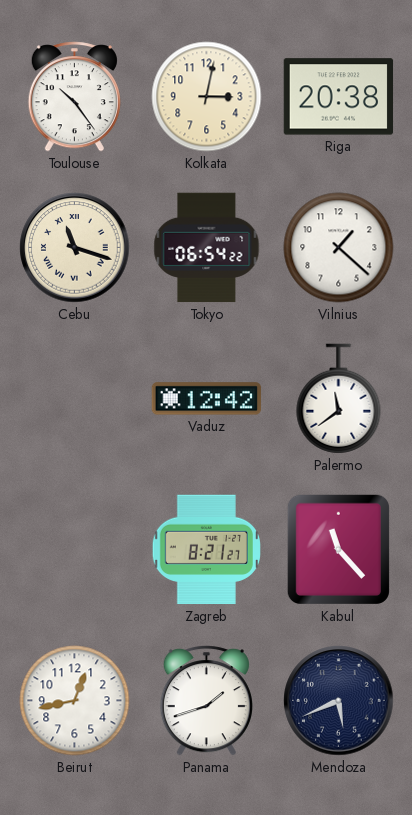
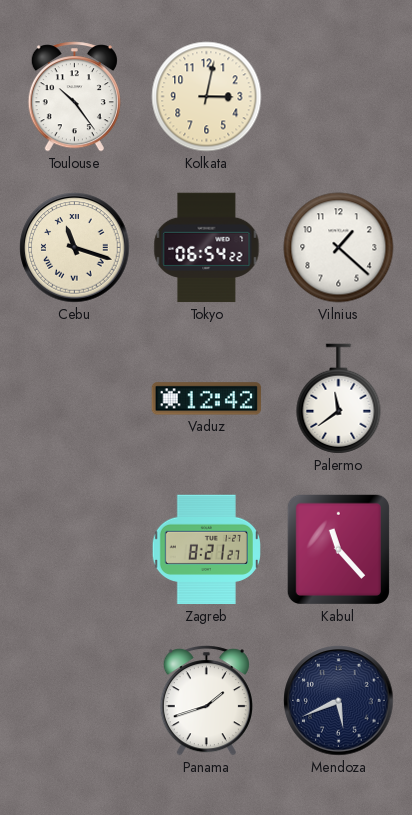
Riga: 20:38 -> none
Beirut: 12:43 -> none
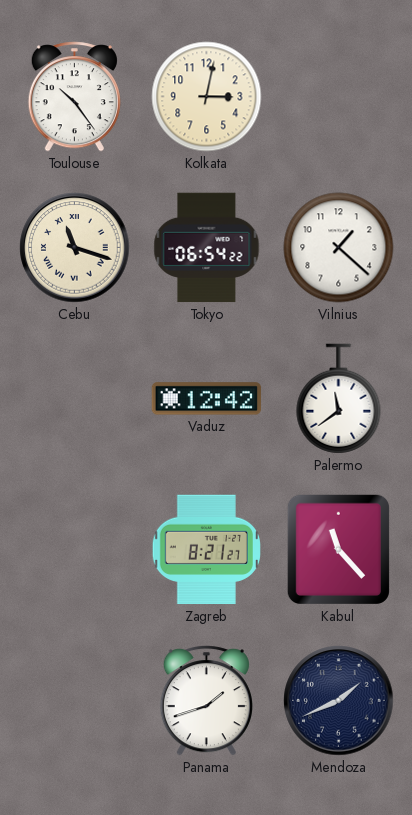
Mendoza: 5:41 -> 1:41
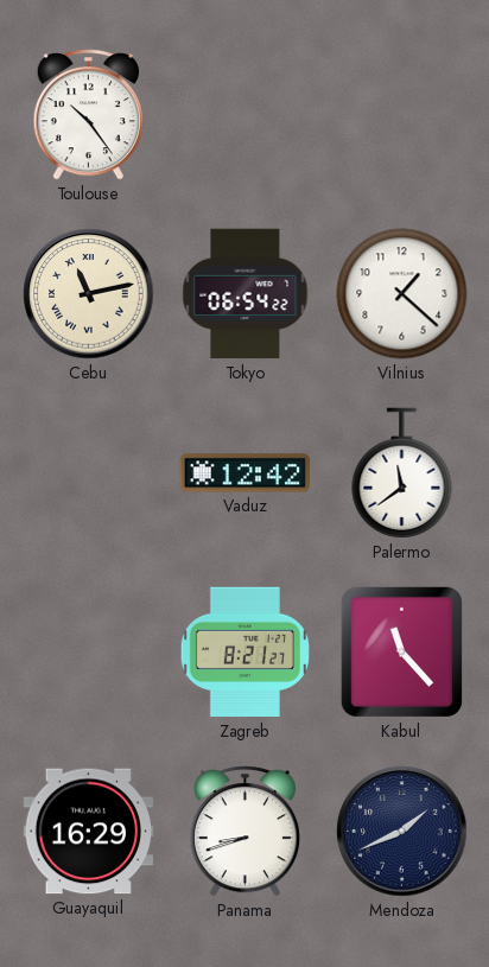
Kolkata: 3:02 -> none
Cebu: 11:18 -> 11:13
Guayaquil: none -> 16:29
Panama: 1:42 -> 8:42
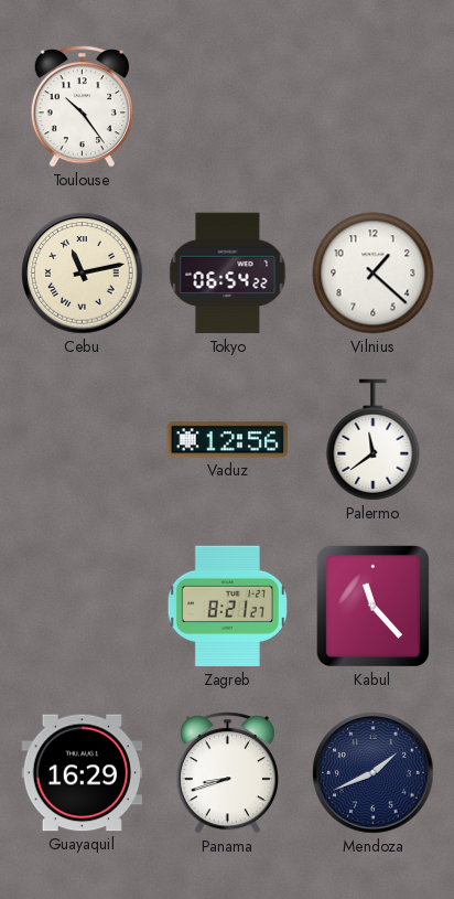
Vaduz: 12:42 -> 12:56
